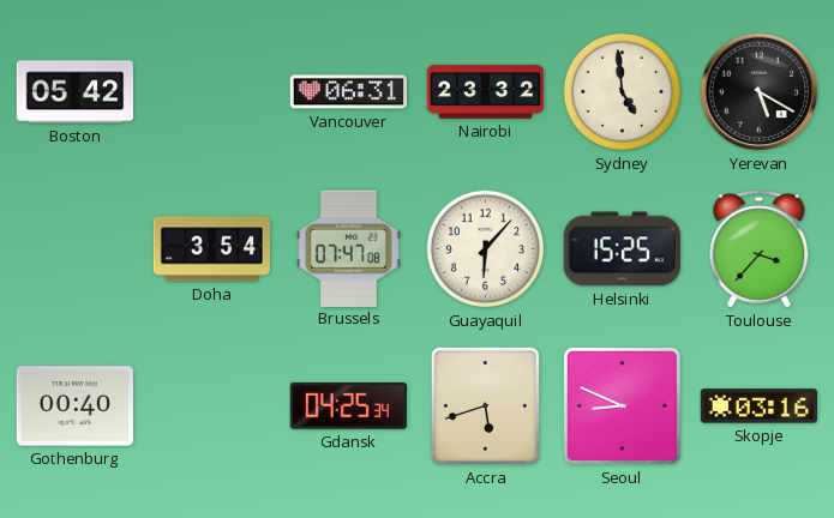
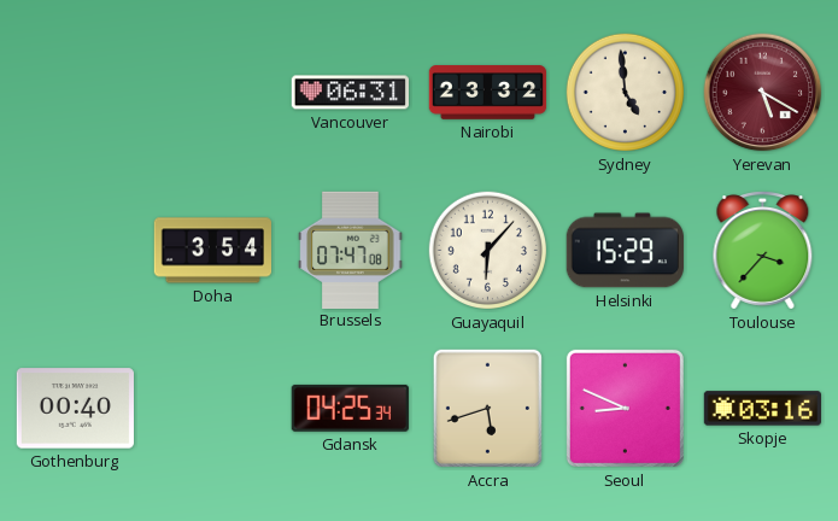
Boston: 05:42 -> none
Yerevan dial: black -> burgundy
Helsinki: 15:25 -> 15:29
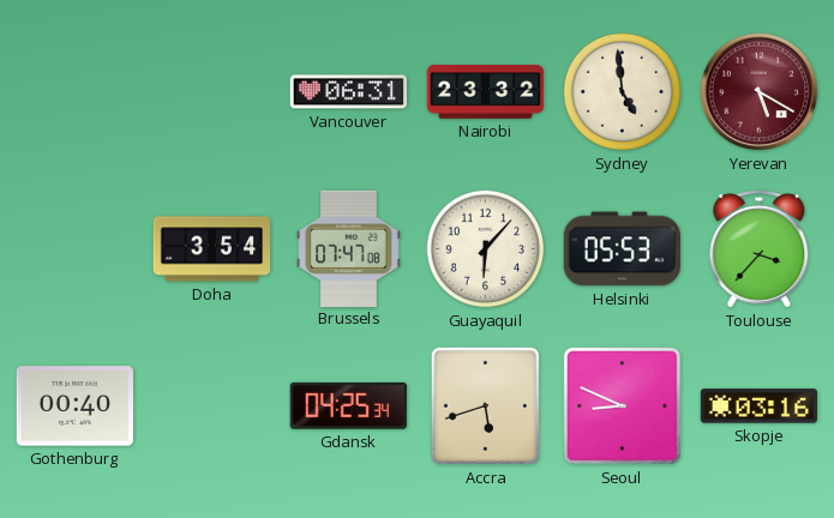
Helsinki: 15:29 -> 05:53
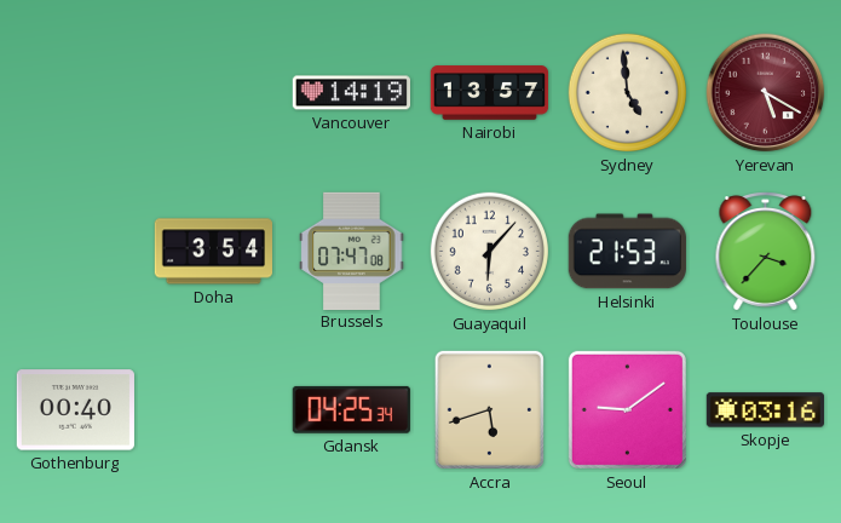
Vancouver: 06:31 -> 14:19
Nairobi: 23:32 -> 13:57
Helsinki: 05:53 -> 21:53
Seoul: 8:49 -> 9:09
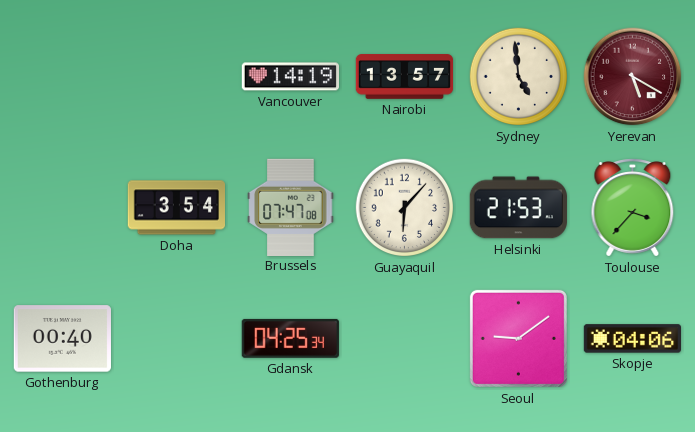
Accra: 5:42 -> none
Skopje: 03:16 -> 04:06
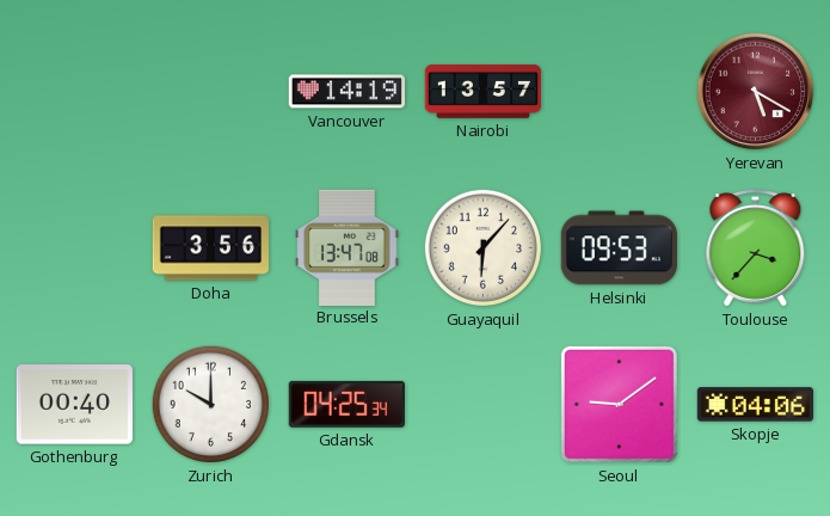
Sydney: 4:59 -> none
Doha: 3:54 -> 3:56
Brussels: 07:47 -> 13:47
Helsinki: 21:53 -> 09:53
Zurich: none -> 10:00
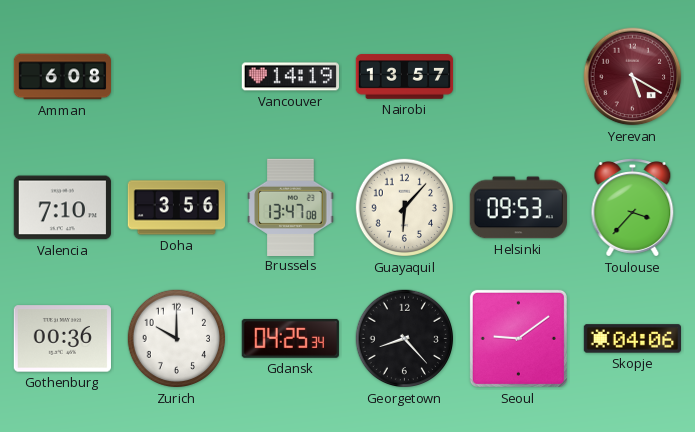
Amman: none -> 6:08
Valencia: none -> 7:10
Gothenburg: 00:40 -> 00:36
Georgetown: none -> 8:23
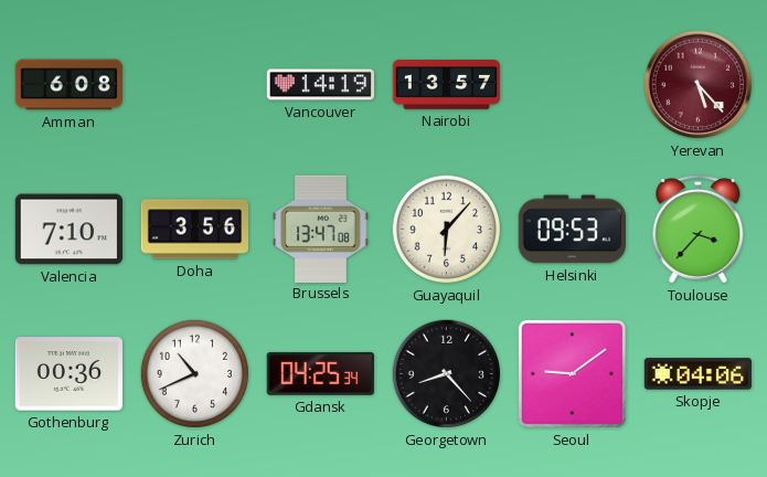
Yerevan: 5:20 -> 5:23
Zurich: 10:00 -> 10:41
